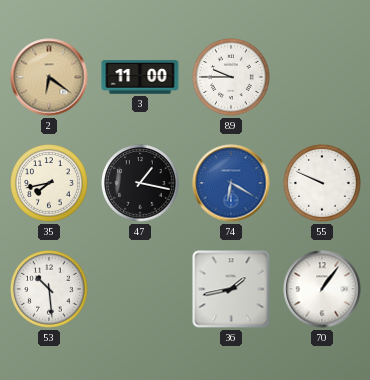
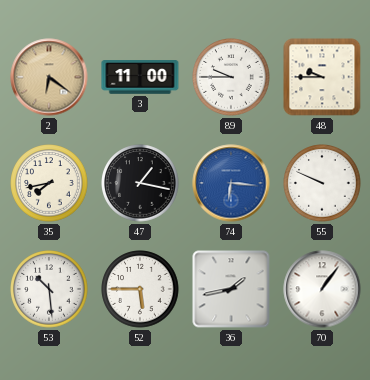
48: none -> 9:45
74: 6:20 -> 6:16
52: none -> 5:45
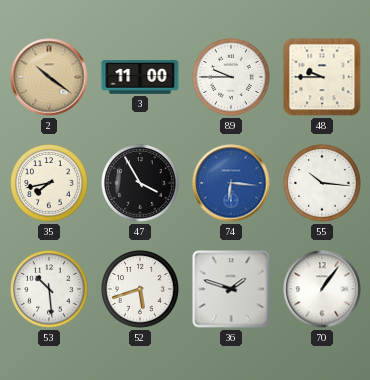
2: 6:21 -> 10:21
47: 1:17 -> 3:55
55: 9:49 -> 10:16
52: 5:45 -> 5:42
36: 1:43 -> 1:48
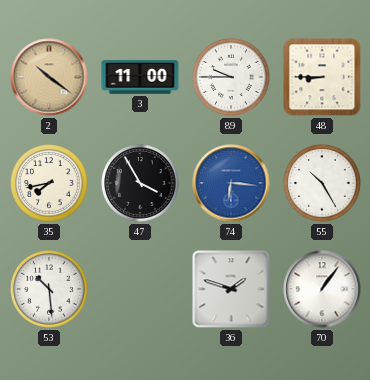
48: 9:45 -> 8:45
55: 10:16 -> 10:25
52: 5:42 -> none
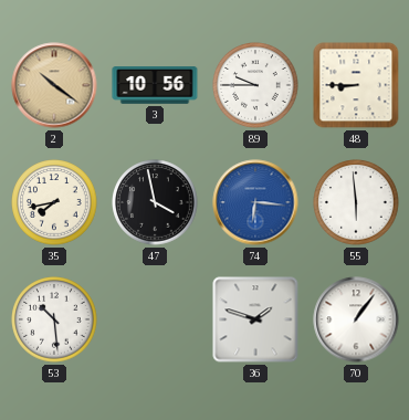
3: 11:00 -> 10:56
47: 3:55 -> 3:58
55: 10:25 -> 5:59
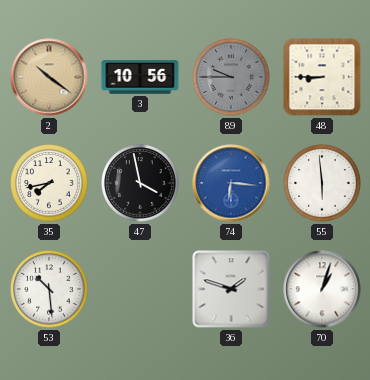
89 dial: white -> grey
70: 1:06 -> 1:03
